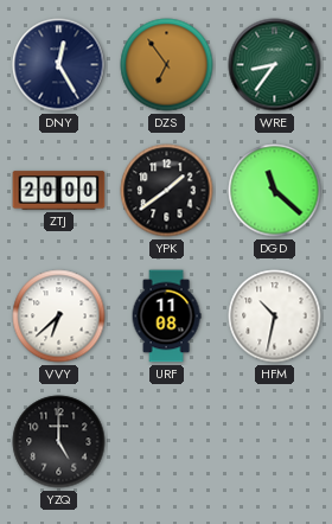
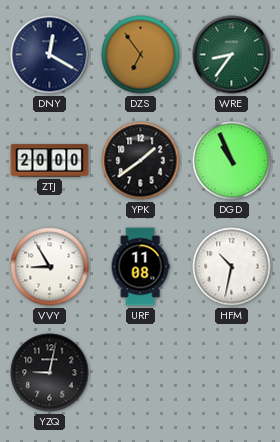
DNY: 12:25 -> 12:20
DGD: 11:22 -> 10:56
VVY: 6:38 -> 8:55
YZQ: 5:00 -> 9:02
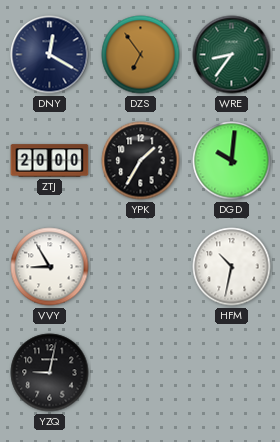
YPK: 1:39 -> 1:35
DGD: 10:56 -> 10:01
URF: 11:08 -> none
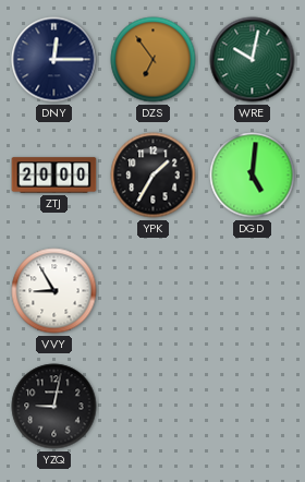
DNY: 12:20 -> 12:15
WRE: 8:36 -> 10:02
DGD: 10:01 -> 5:01
HFM: 10:32 -> none
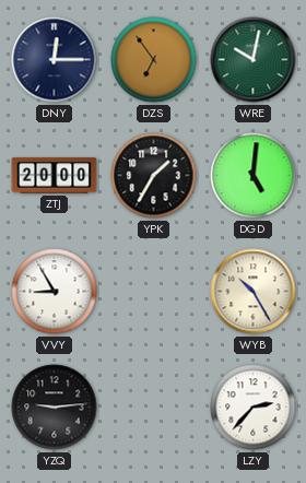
WYB: none -> 10:25
YZQ: 9:02 -> 9:14
LZY: none -> 2:37
